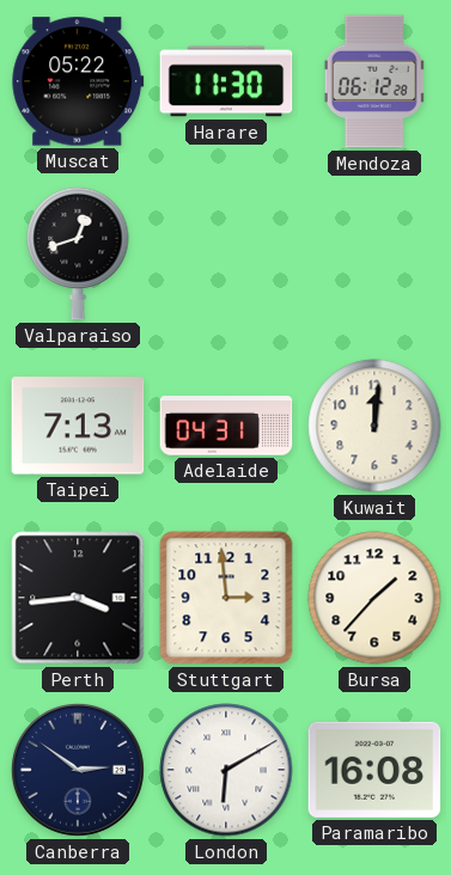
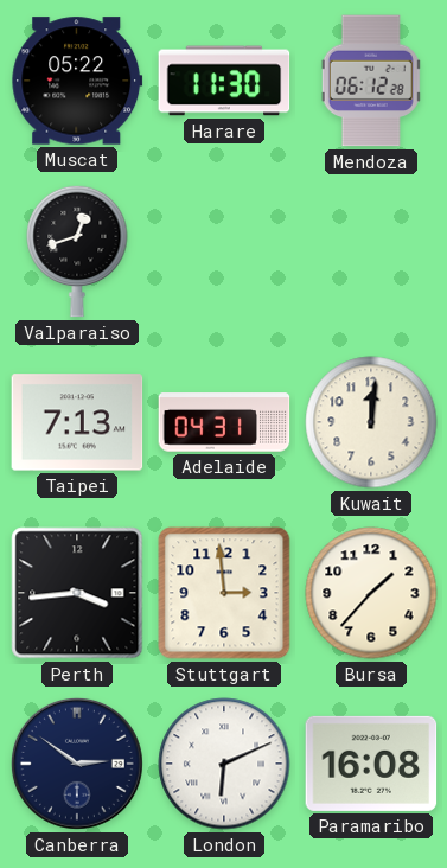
London: 6:10 -> 6:11
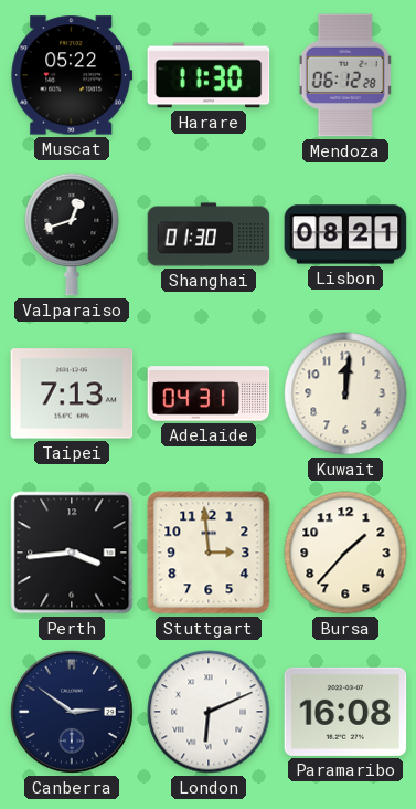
Shanghai: none -> 01:30
Lisbon: none -> 08:21
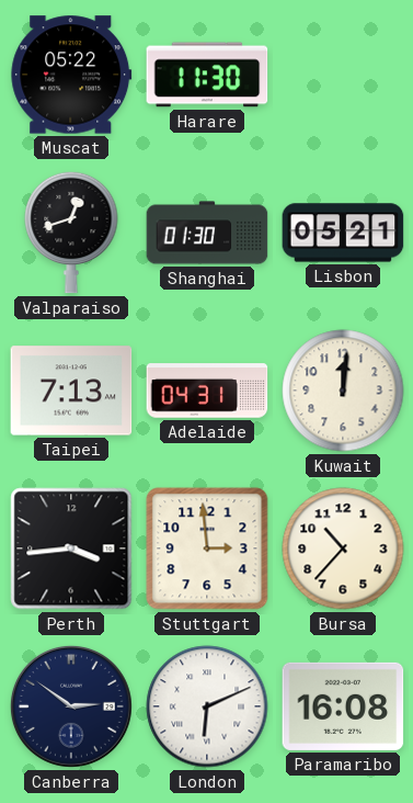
Mendoza: 06:12 -> none
Lisbon: 08:21 -> 05:21
Bursa: 1:37 -> 10:37
